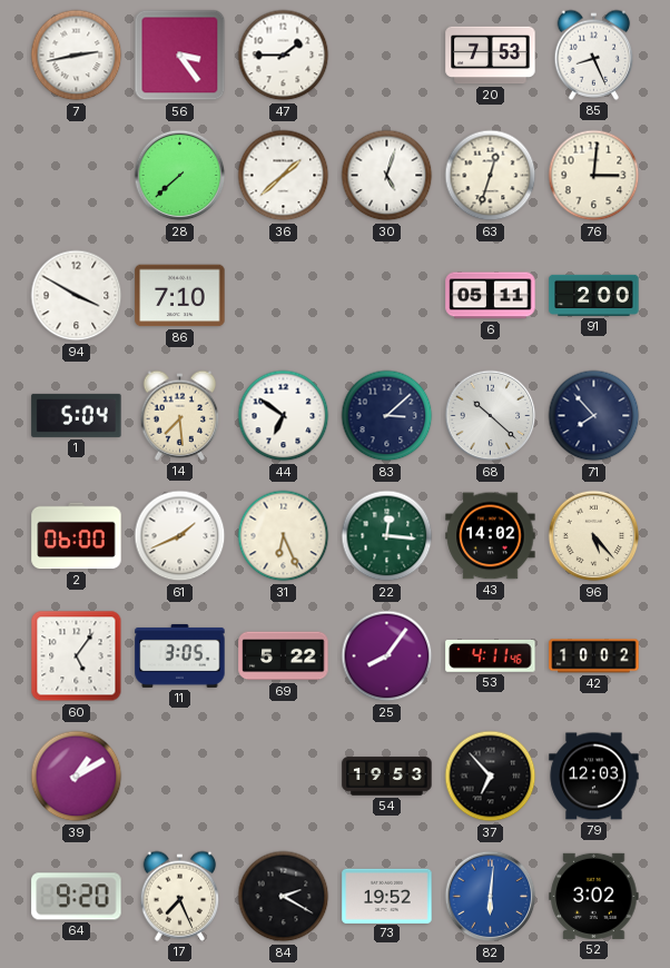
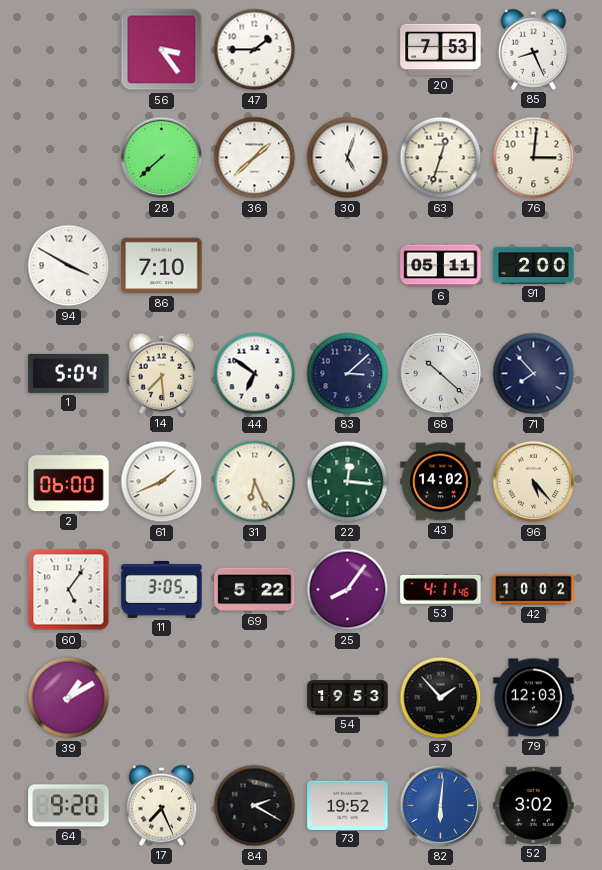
7: 2:43 -> none
37: 6:53 -> 1:53
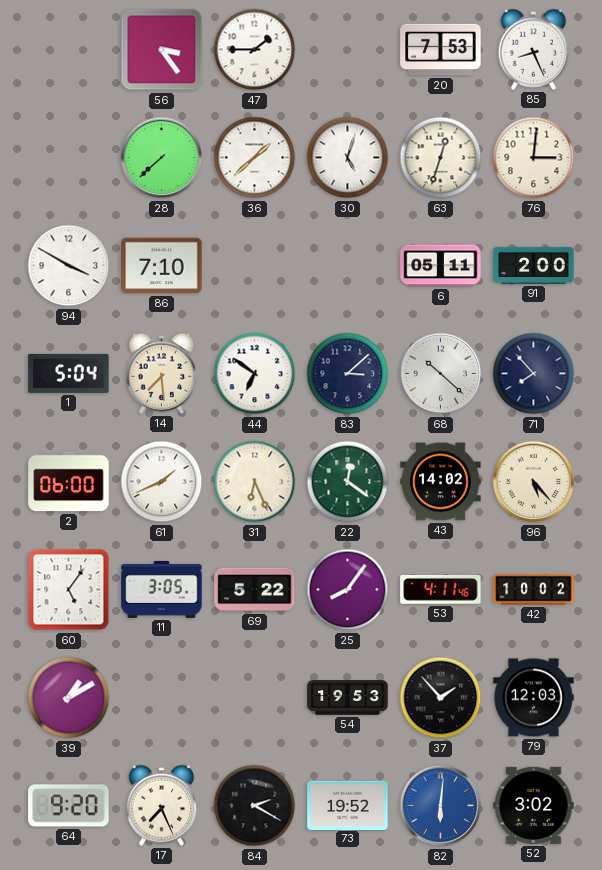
22: 12:16 -> 12:21
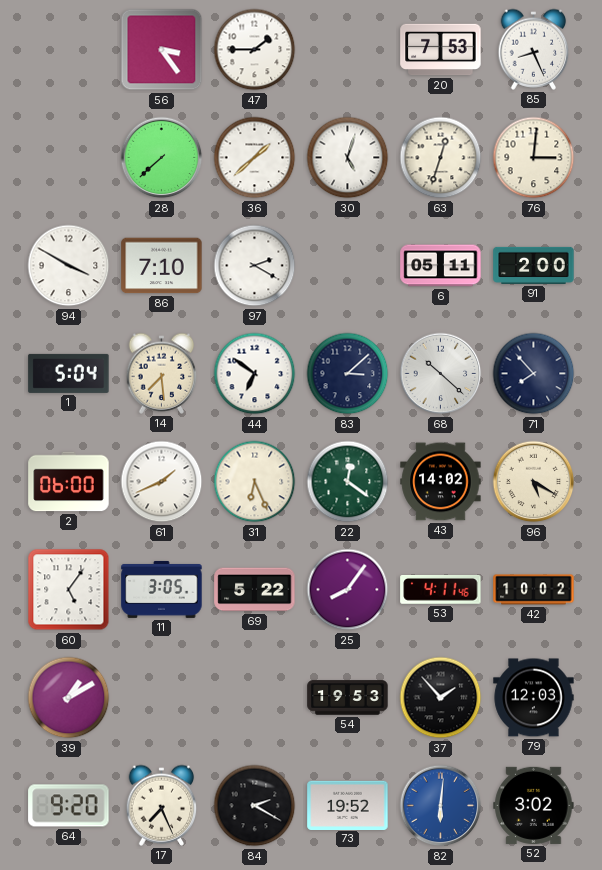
97: none -> 2:20
96: 5:23 -> 5:20
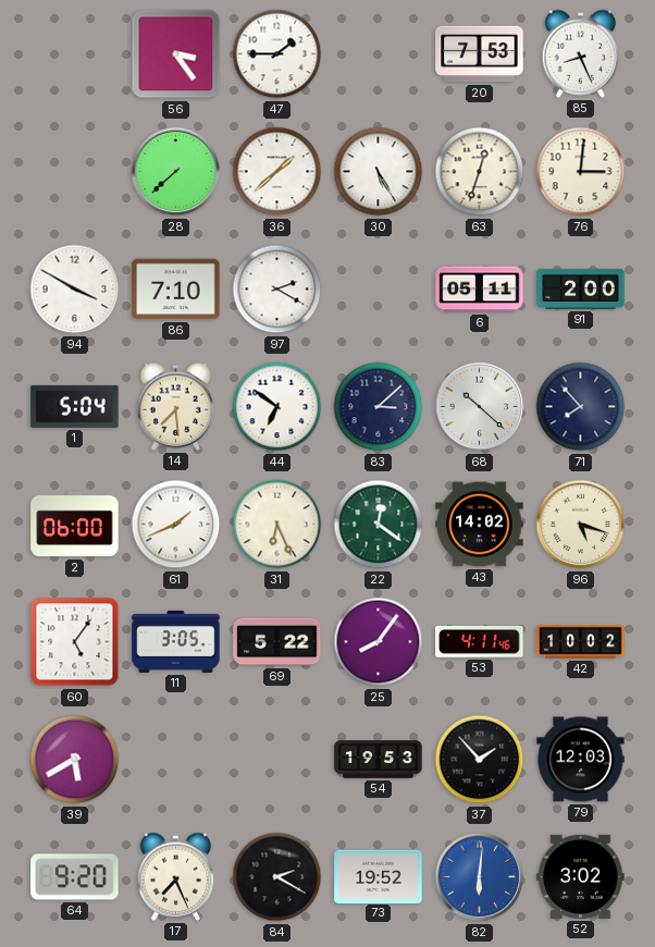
30: 5:03 -> 5:25
96: 5:20 -> 5:18
39: 1:10 -> 5:40
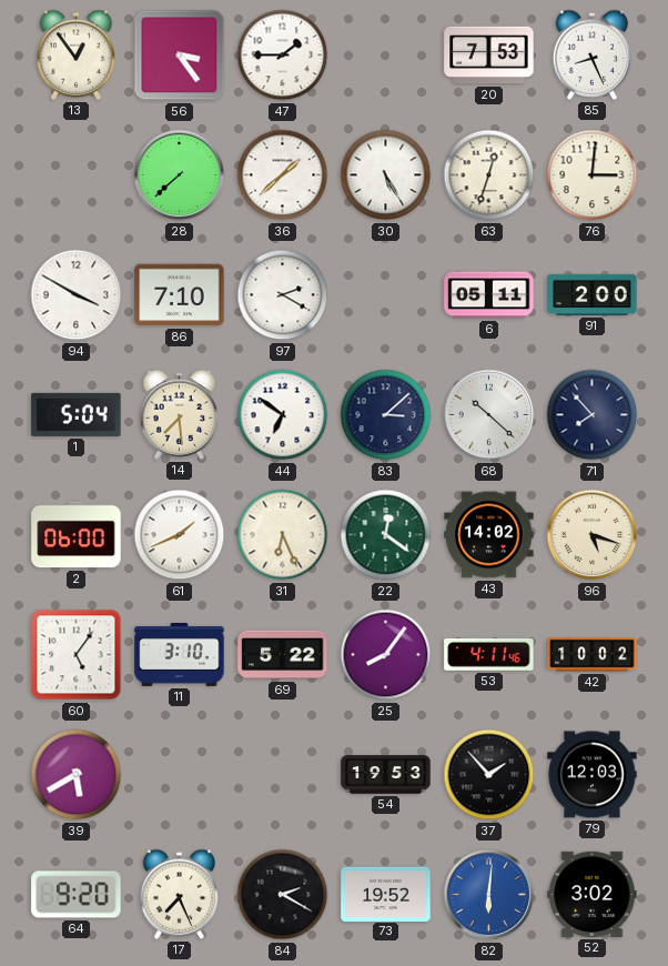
13: none -> 12:54
11: 3:05 -> 3:10
